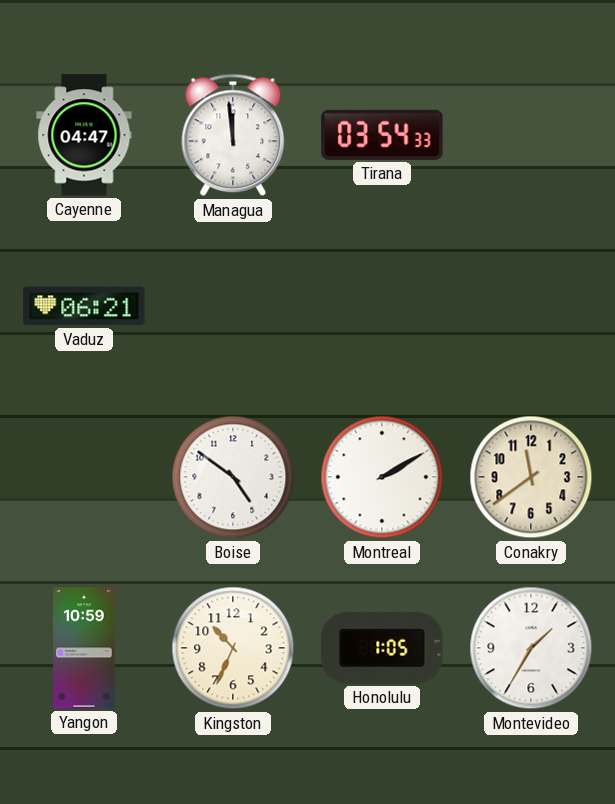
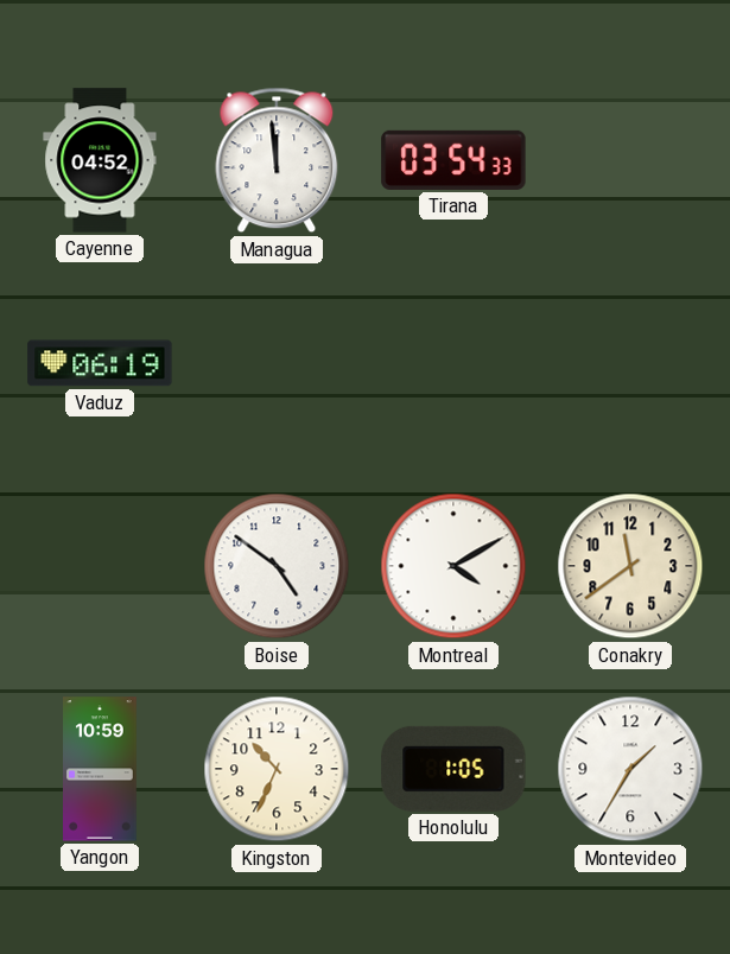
Cayenne: 04:47 -> 04:52
Vaduz: 06:21 -> 06:19
Montreal: 2:10 -> 4:10
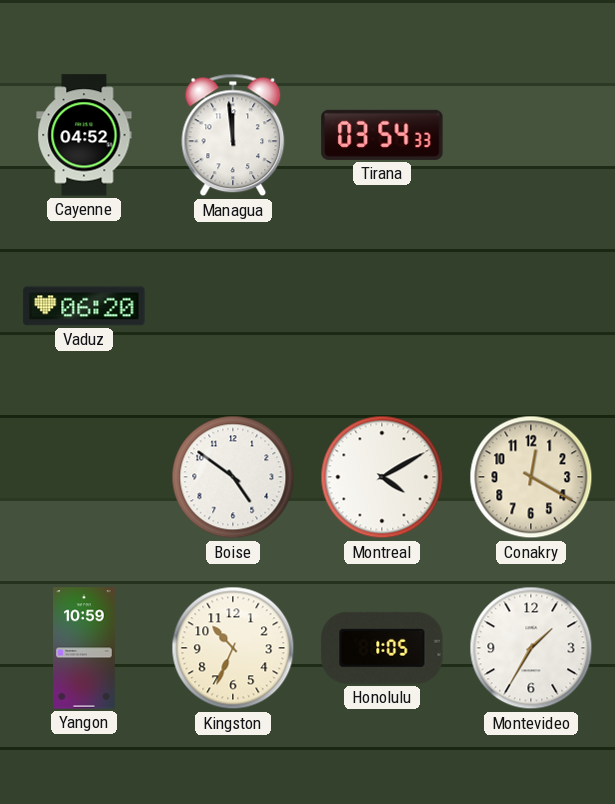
Vaduz: 06:19 -> 06:20
Conakry: 11:39 -> 12:20
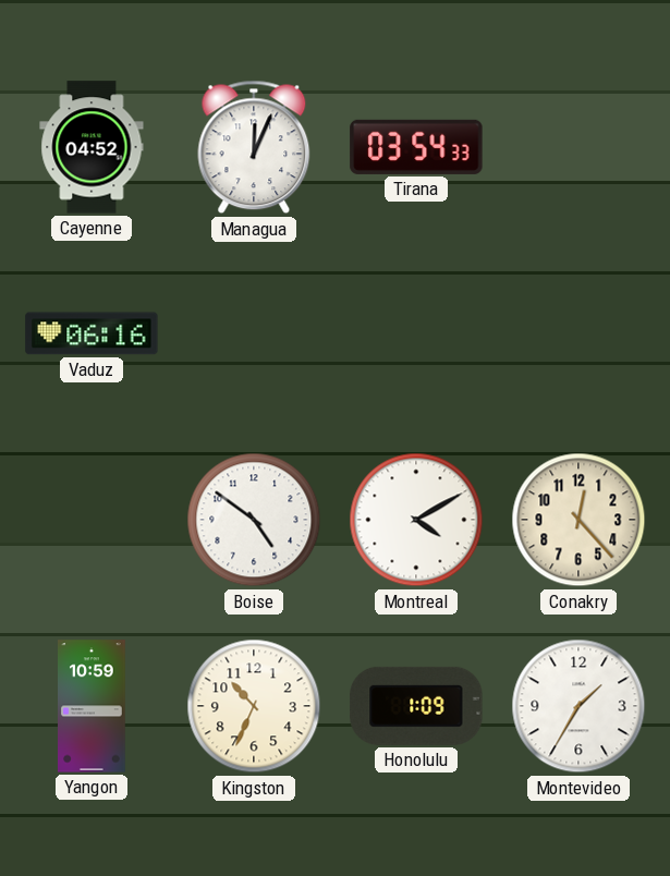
Managua: 11:59 -> 12:04
Vaduz: 06:20 -> 06:16
Conakry: 12:20 -> 12:23
Honolulu: 1:05 -> 1:09
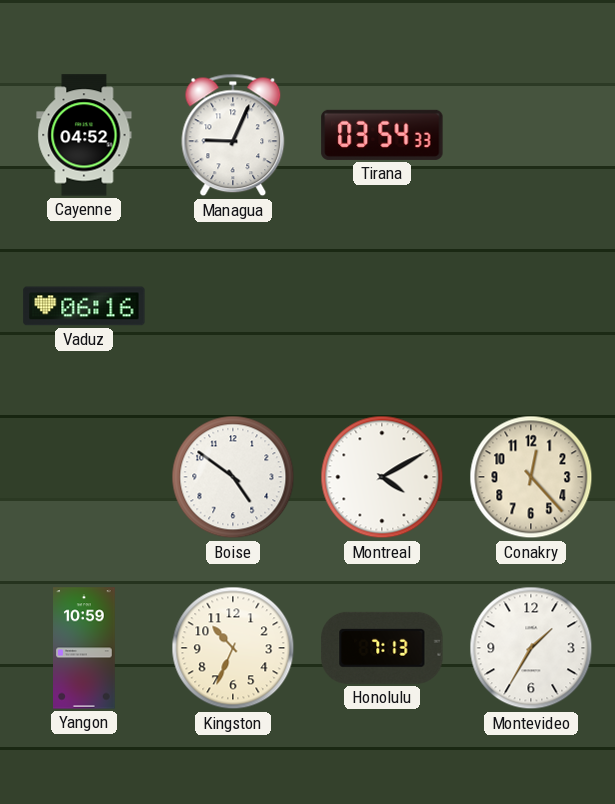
Managua: 12:04 -> 9:04
Honolulu: 1:09 -> 7:13
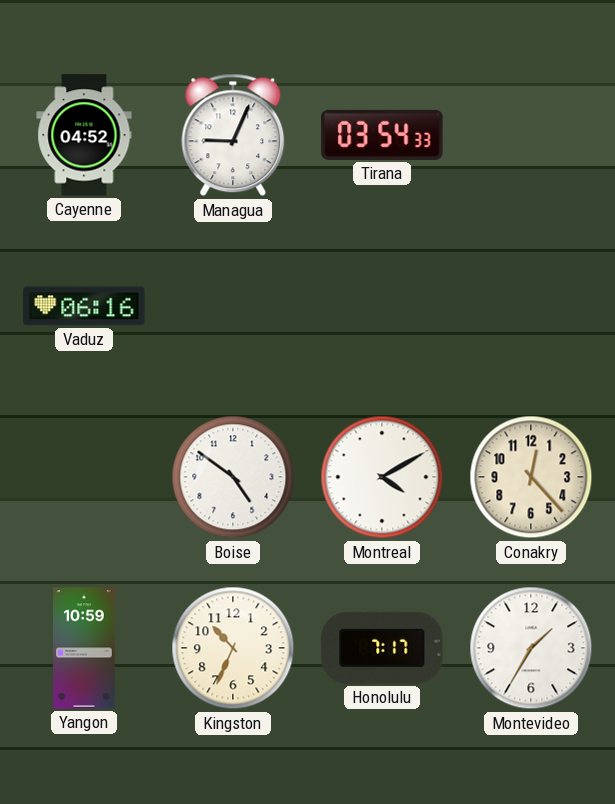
Honolulu: 7:13 -> 7:17
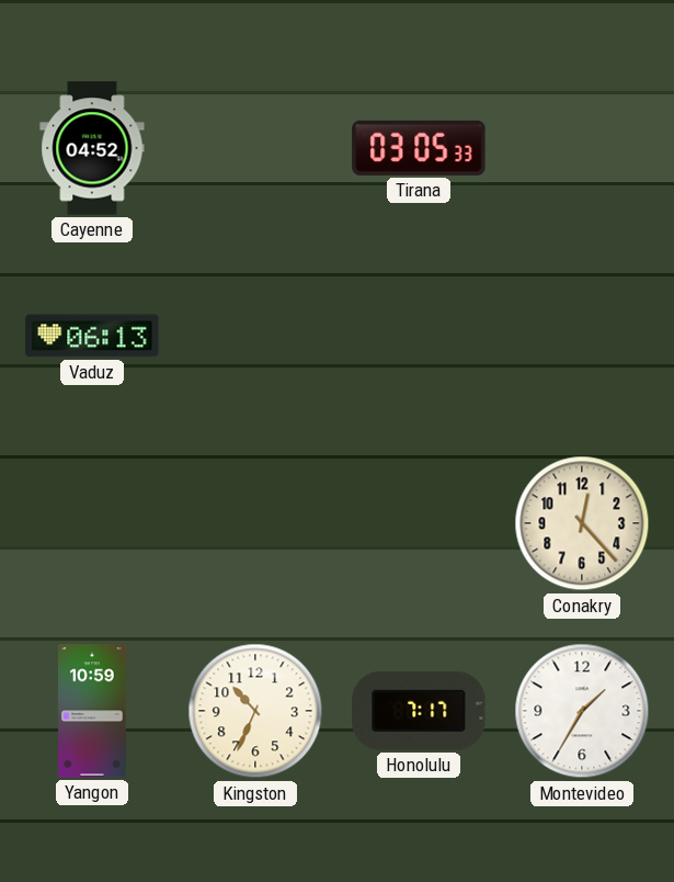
Managua: 9:04 -> none
Tirana: 03:54 -> 03:05
Vaduz: 06:16 -> 06:13
Boise: 4:51 -> none
Montreal: 4:10 -> none
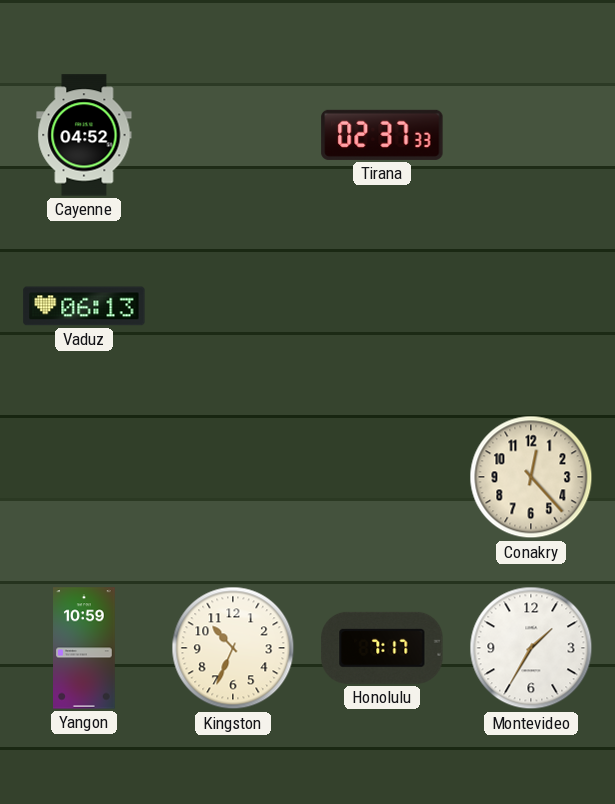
Tirana: 03:05 -> 02:37
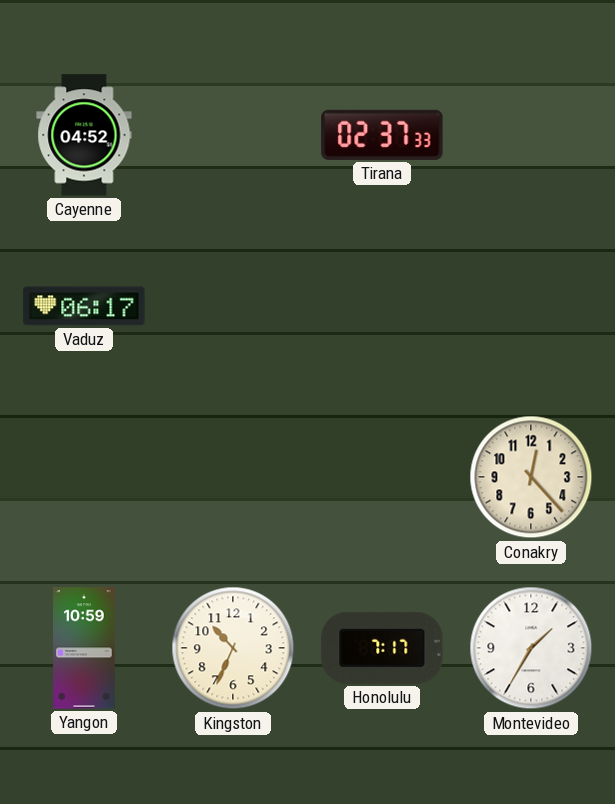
Vaduz: 06:13 -> 06:17
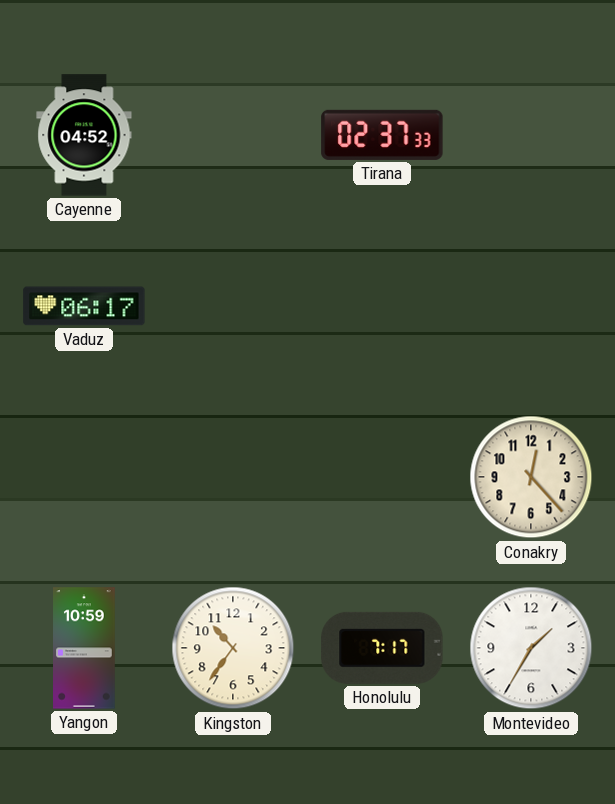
Kingston: 10:34 -> 10:36
